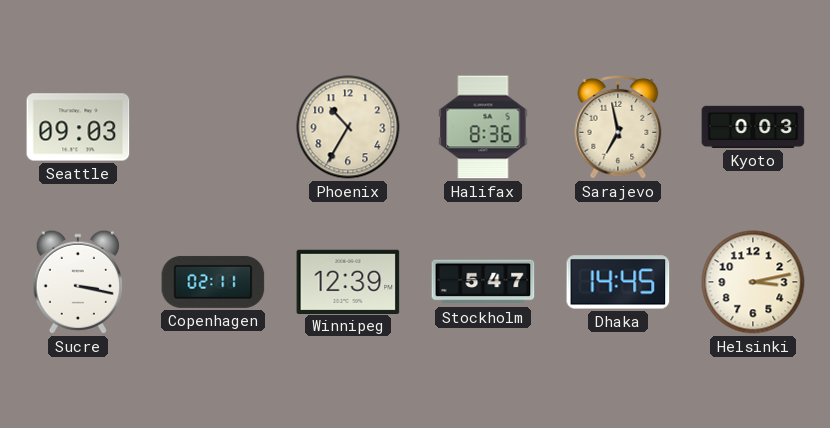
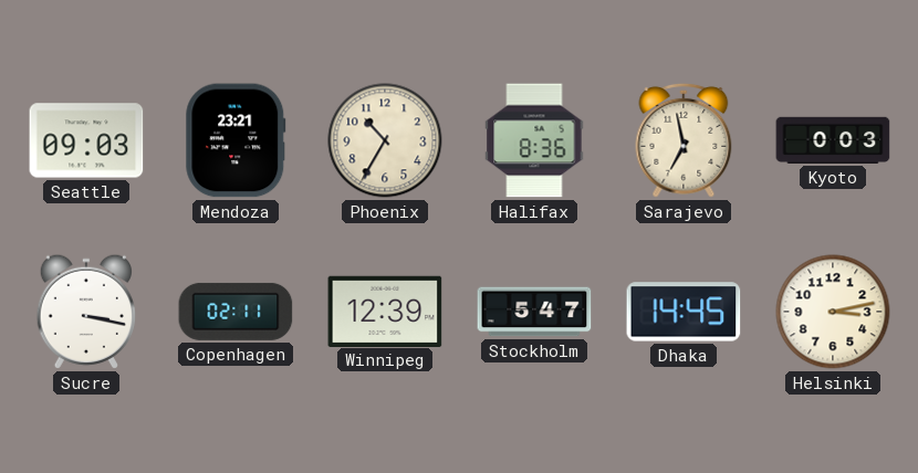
Mendoza: none -> 23:21
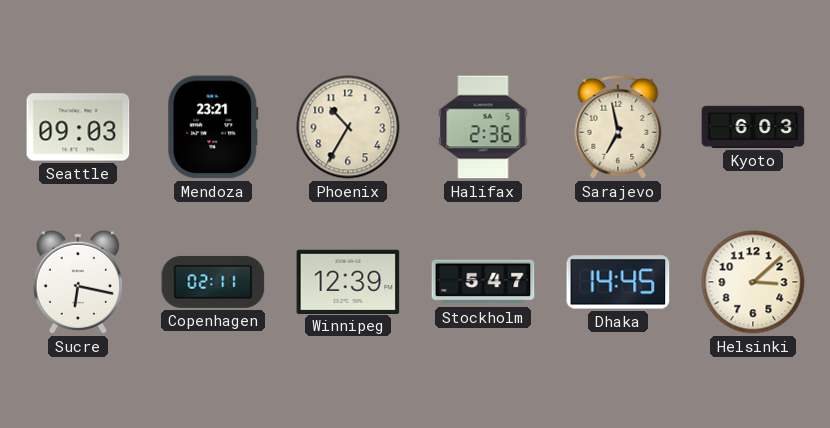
Halifax: 8:36 -> 2:36
Kyoto: 0:03 -> 6:03
Sucre: 3:17 -> 6:17
Helsinki: 3:13 -> 3:08
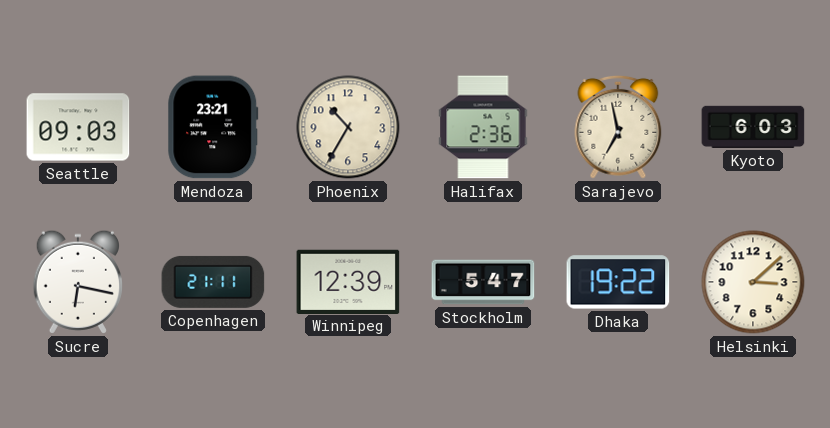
Copenhagen: 02:11 -> 21:11
Dhaka: 14:45 -> 19:22
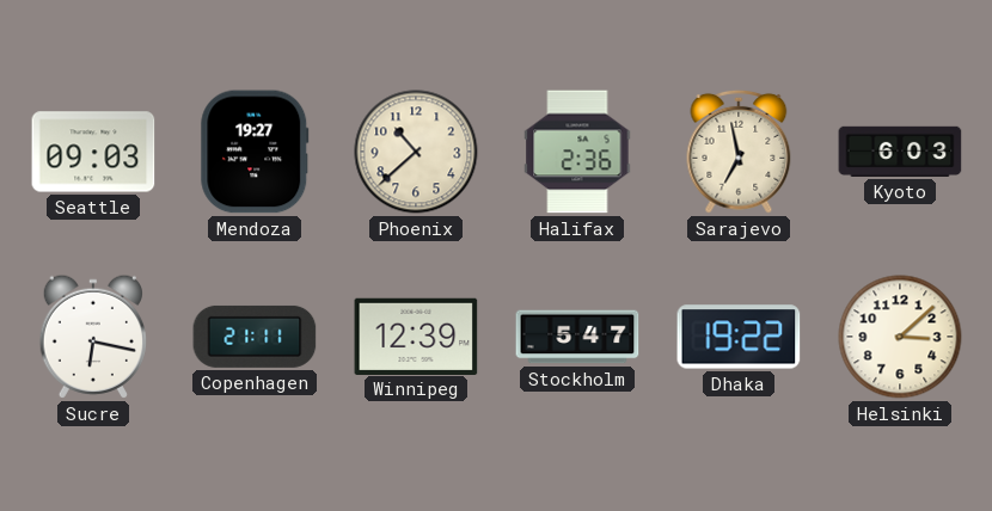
Mendoza: 23:21 -> 19:27
Phoenix: 10:35 -> 10:38
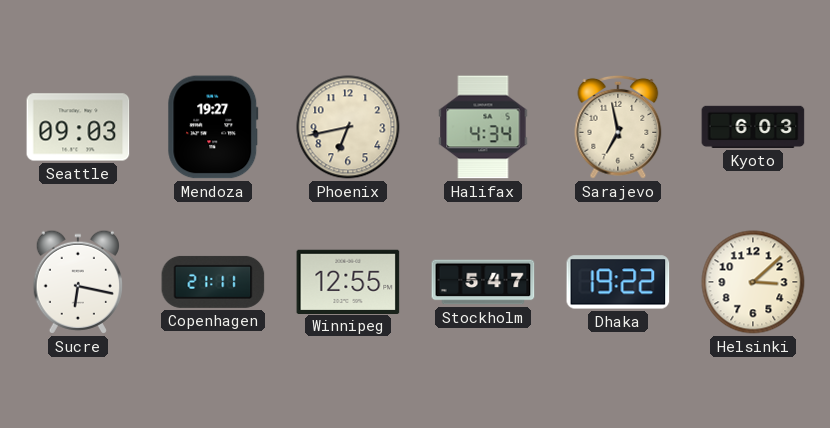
Phoenix: 10:38 -> 6:43
Halifax: 2:36 -> 4:34
Winnipeg: 12:39 -> 12:55
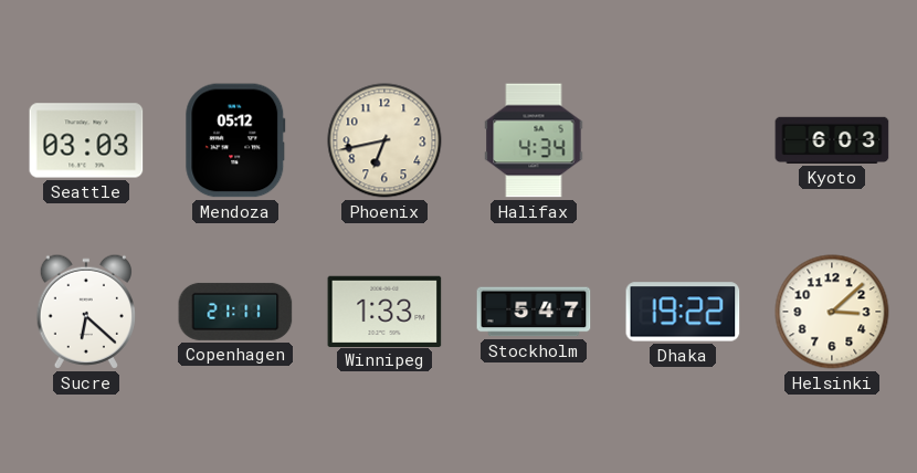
Seattle: 09:03 -> 03:03
Mendoza: 19:27 -> 05:12
Sarajevo: 6:58 -> none
Sucre: 6:17 -> 6:22
Winnipeg: 12:55 -> 1:33
